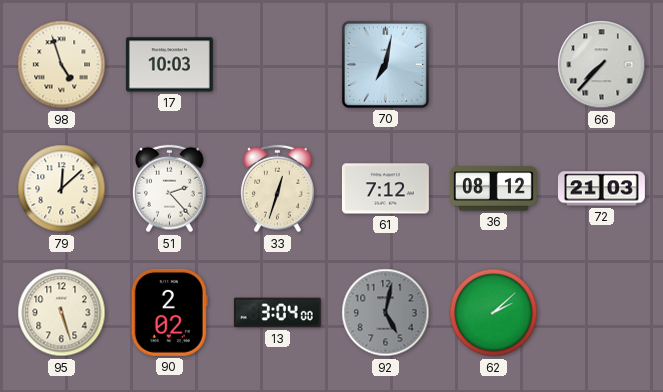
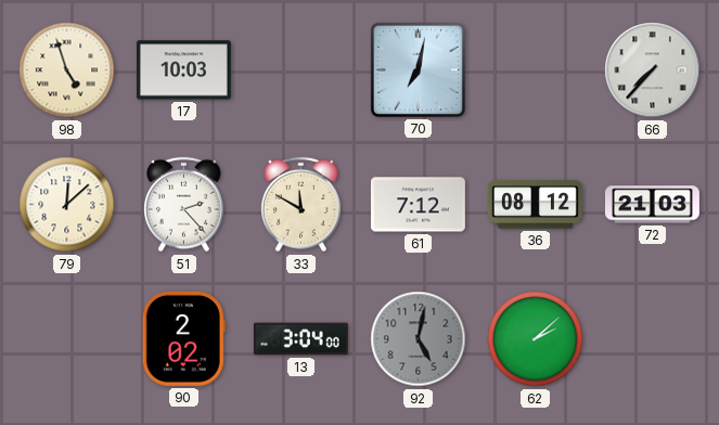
33: 12:33 -> 11:50
95: 5:27 -> none
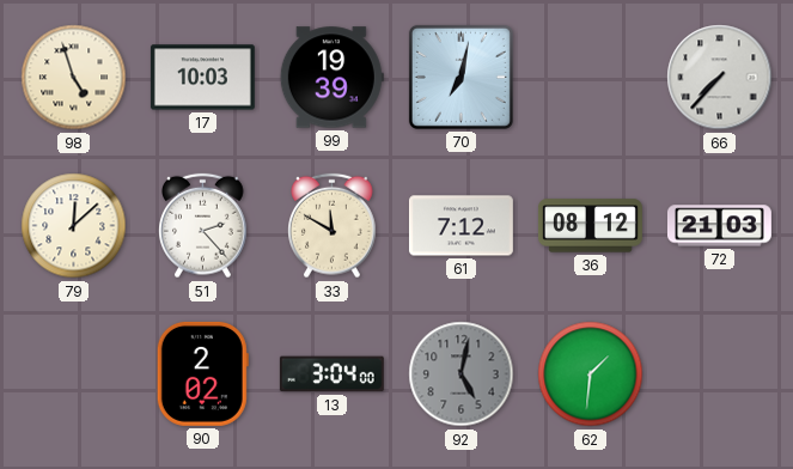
99: none -> 19:39
62: 2:08 -> 1:31
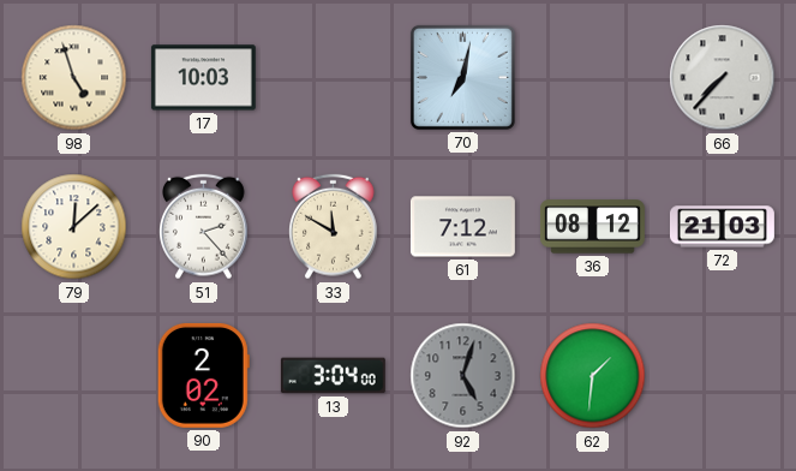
99: 19:39 -> none
92: 5:02 -> 5:03
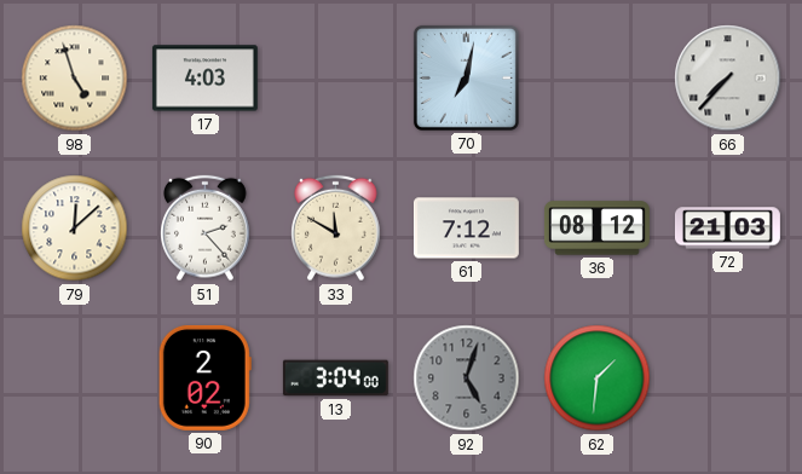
17: 10:03 -> 4:03
